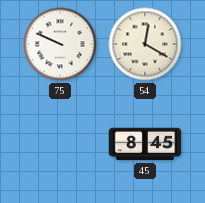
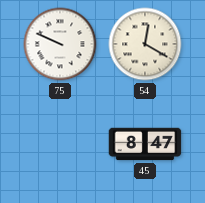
45: 8:45 -> 8:47
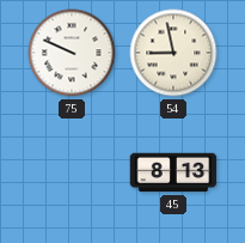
54: 12:20 -> 8:58
45: 8:47 -> 8:13
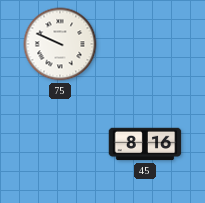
54: 8:58 -> none
45: 8:13 -> 8:16
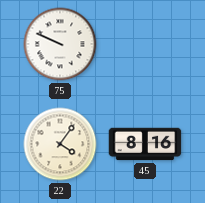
22: none -> 4:06
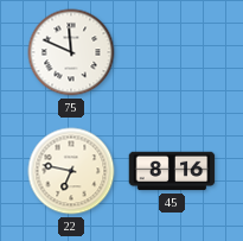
75: 9:49 -> 11:49
22: 4:06 -> 6:47
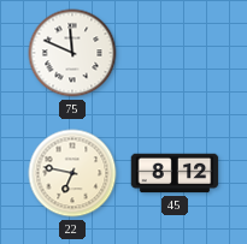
45: 8:16 -> 8:12
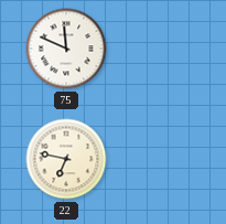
45: 8:12 -> none
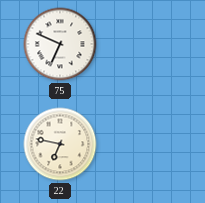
75: 11:49 -> 6:49
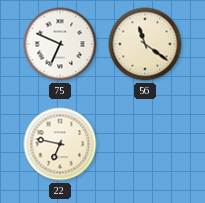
56: none -> 11:21
